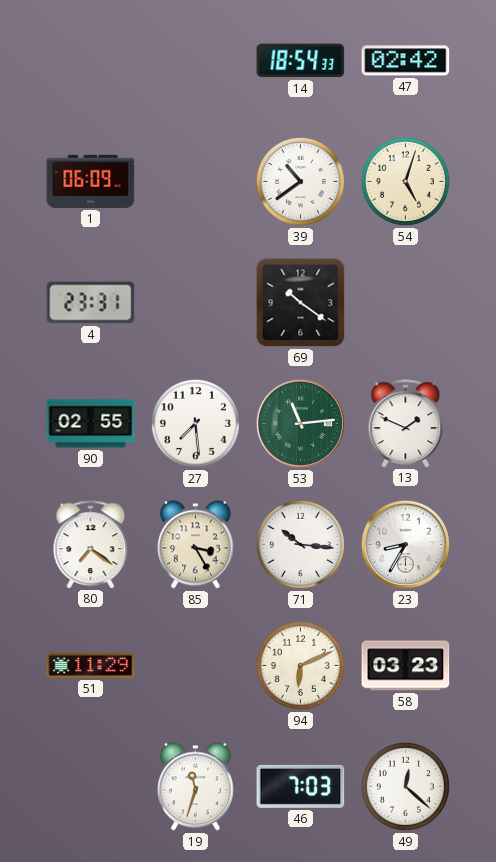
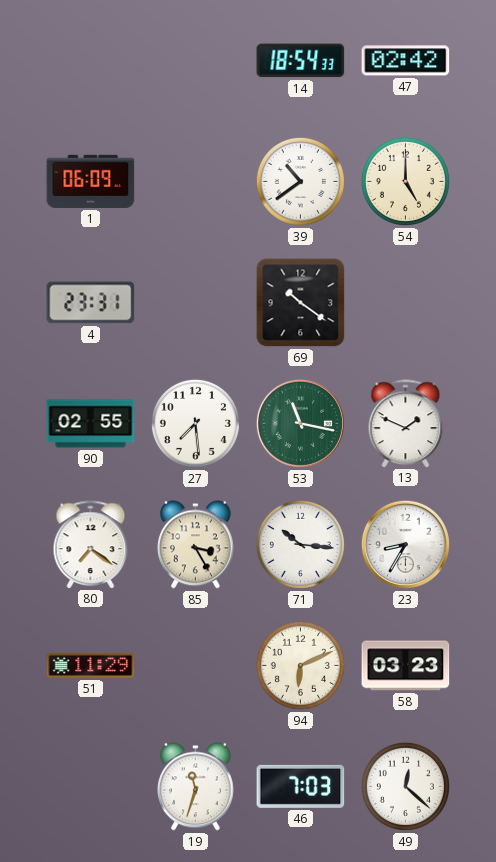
54: 5:03 -> 5:00
53: 11:14 -> 11:17
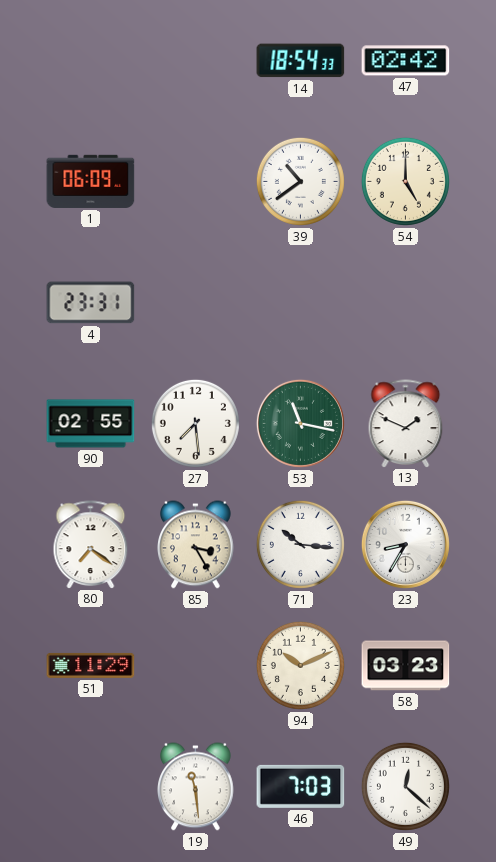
69: 10:21 -> none
94: 6:11 -> 10:11
19: 11:33 -> 11:29
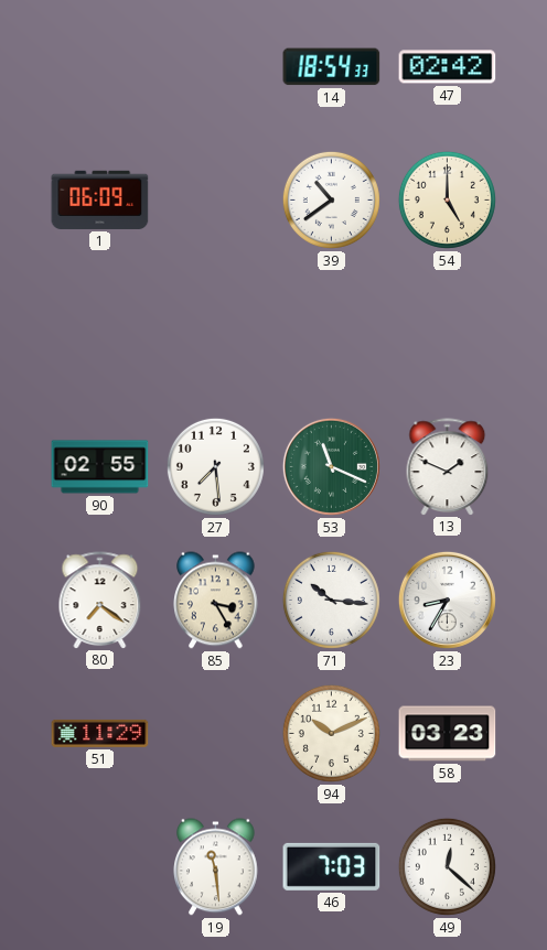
4: 23:31 -> none
53: 11:17 -> 11:19
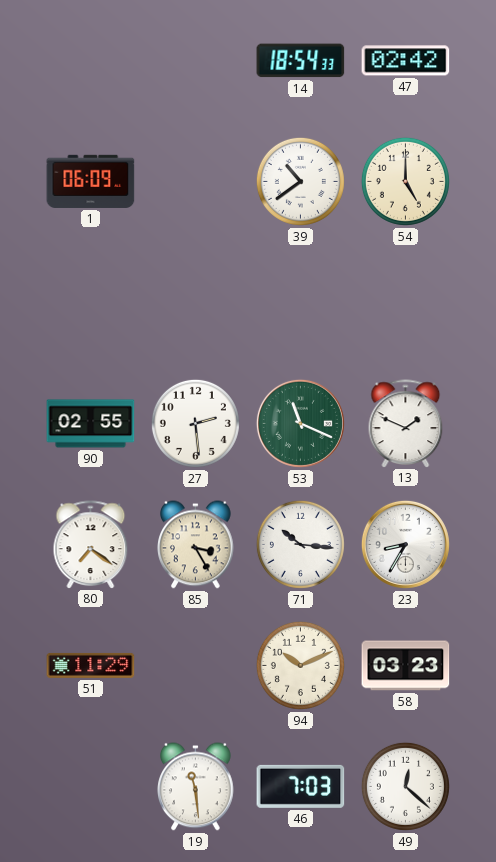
27: 7:29 -> 2:29
